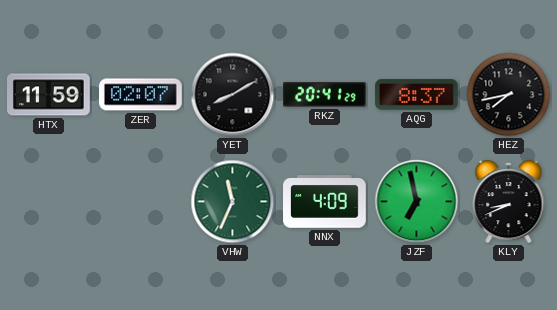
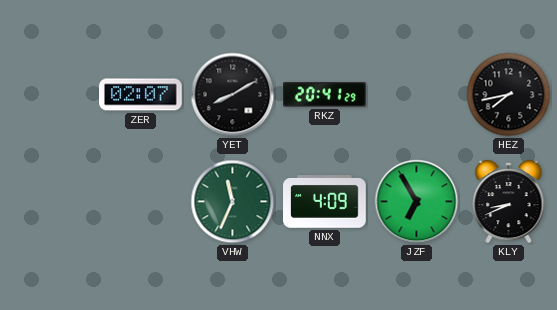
HTX: 11:59 -> none
AQG: 8:37 -> none
JZF: 6:58 -> 6:55
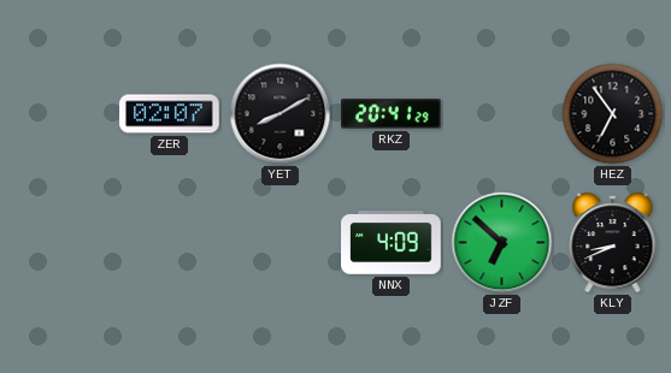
HEZ: 7:43 -> 6:54
VHW: 11:34 -> none
JZF: 6:55 -> 6:52
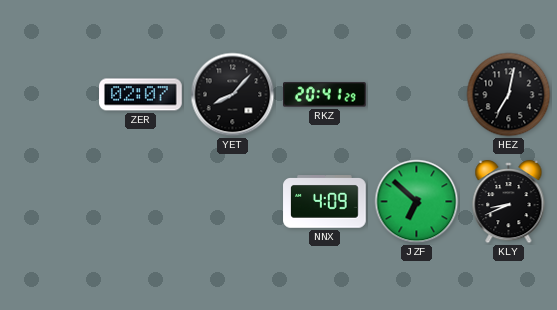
YET: 8:10 -> 8:07
HEZ: 6:54 -> 7:02
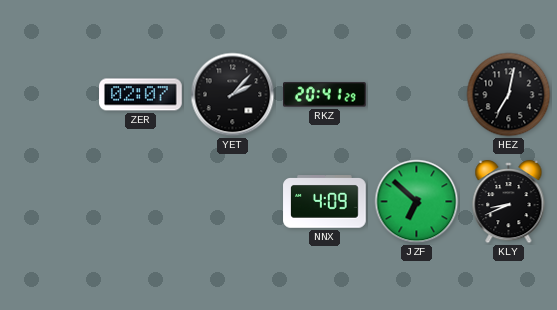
YET: 8:07 -> 2:07
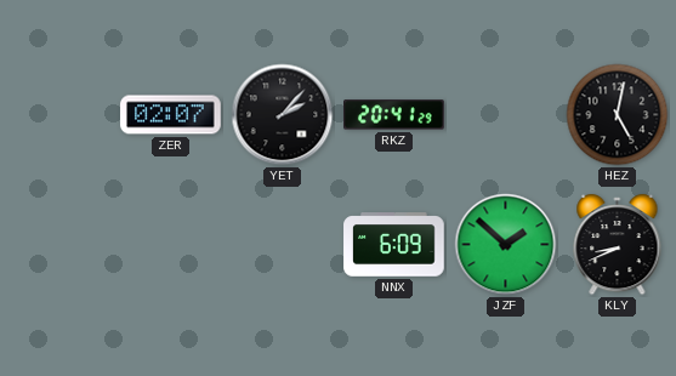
HEZ: 7:02 -> 5:02
NNX: 4:09 -> 6:09
JZF: 6:52 -> 1:52
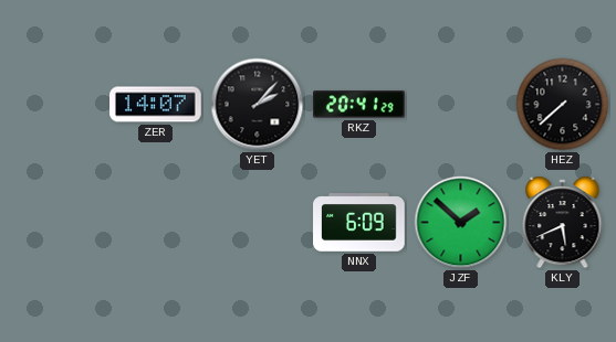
ZER: 02:07 -> 14:07
HEZ: 5:02 -> 7:38
KLY: 8:41 -> 5:41
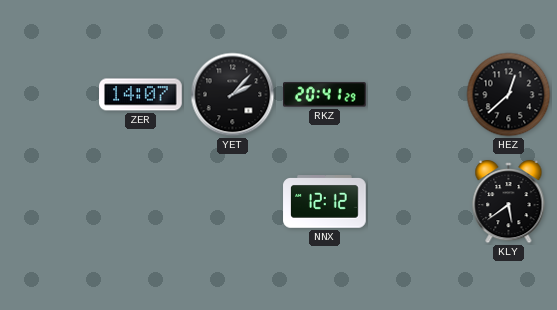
HEZ: 7:38 -> 12:38
NNX: 6:09 -> 12:12
JZF: 1:52 -> none
KLY: 5:41 -> 5:39
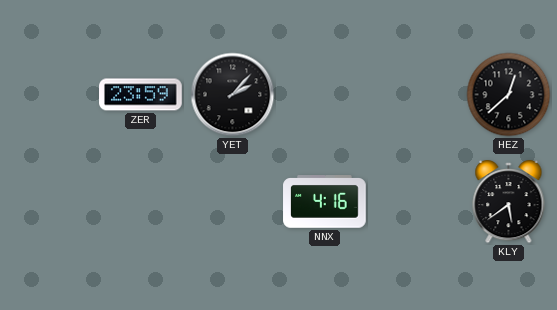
ZER: 14:07 -> 23:59
RKZ: 20:41 -> none
NNX: 12:12 -> 4:16
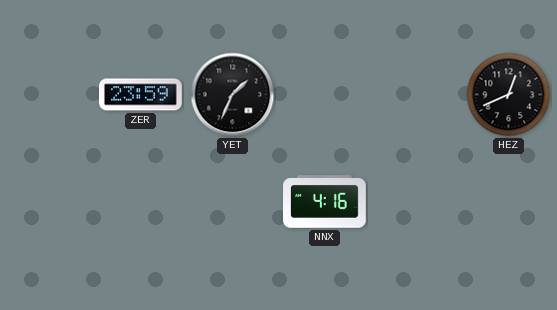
YET: 2:07 -> 1:34
HEZ: 12:38 -> 12:41
KLY: 5:39 -> none
